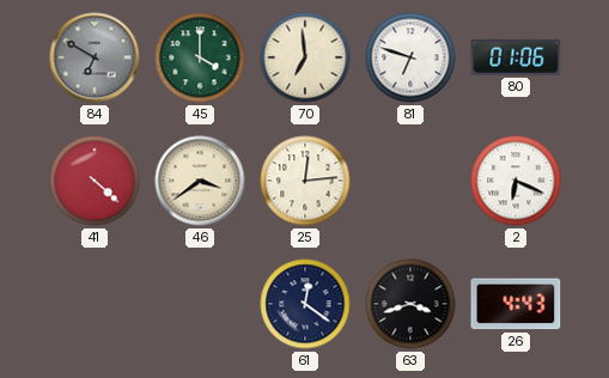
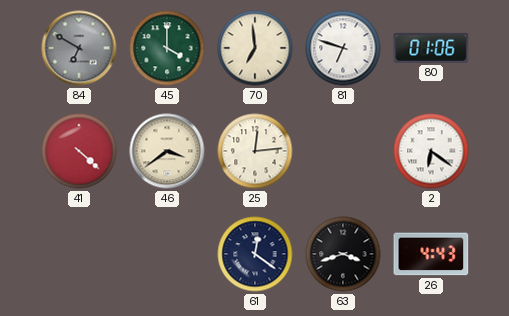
2: 6:19 -> 6:21
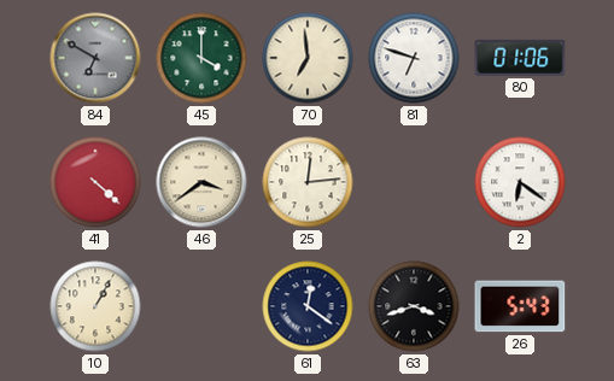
10: none -> 1:05
26: 4:43 -> 5:43
